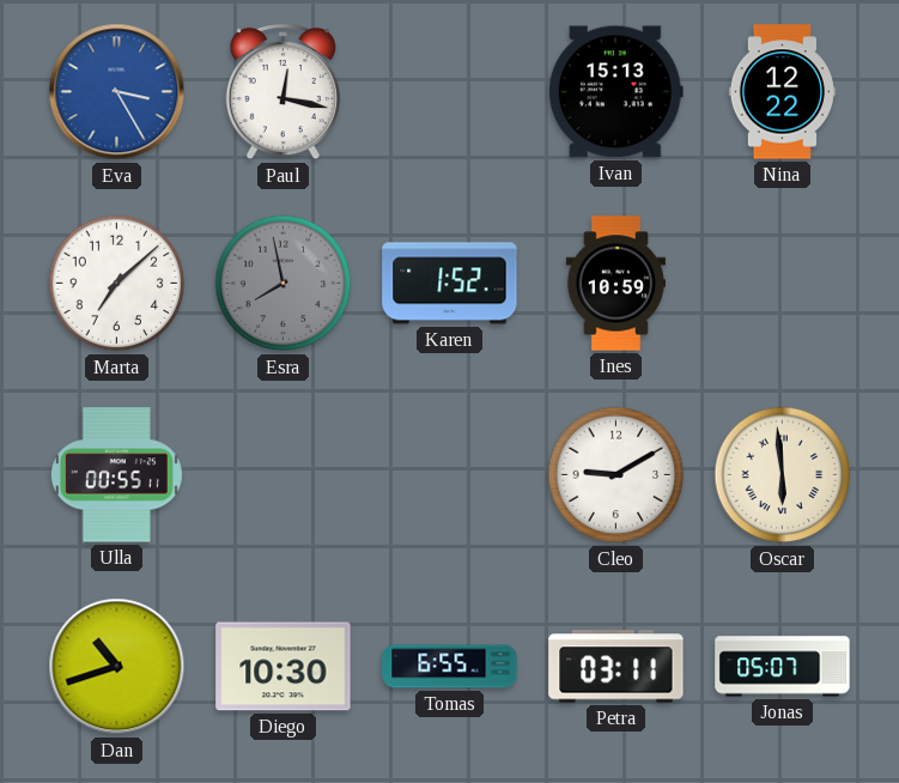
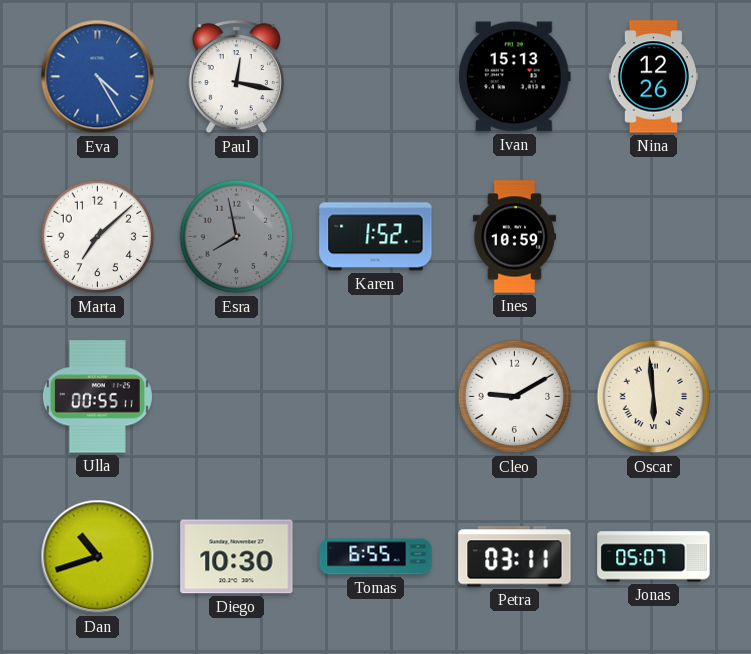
Eva: 3:25 -> 4:25
Nina: 12:22 -> 12:26
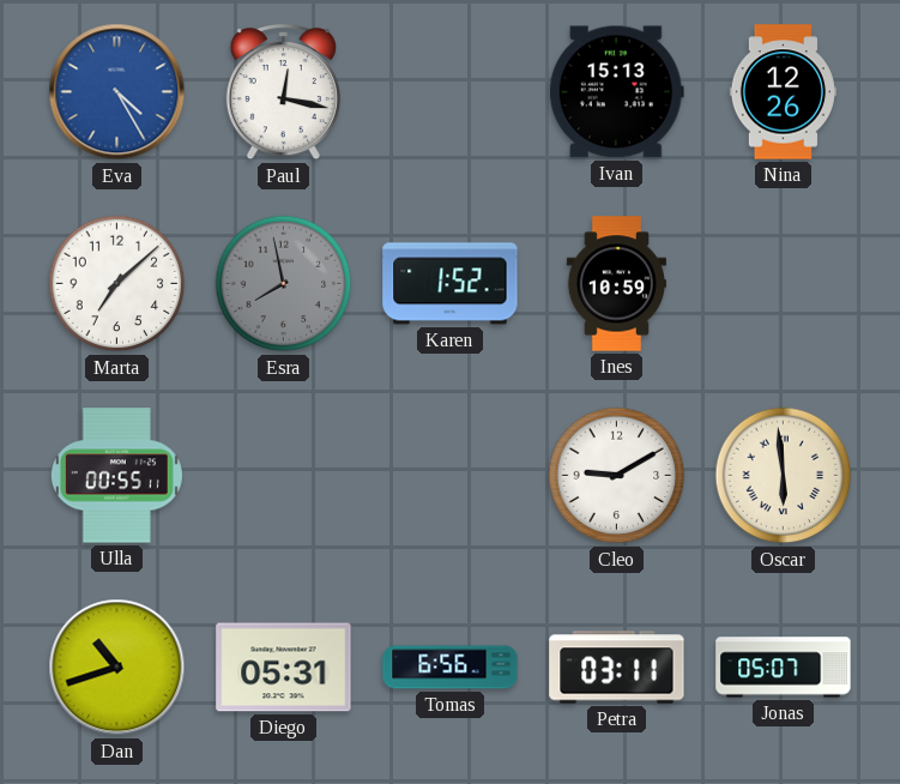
Diego: 10:30 -> 05:31
Tomas: 6:55 -> 6:56
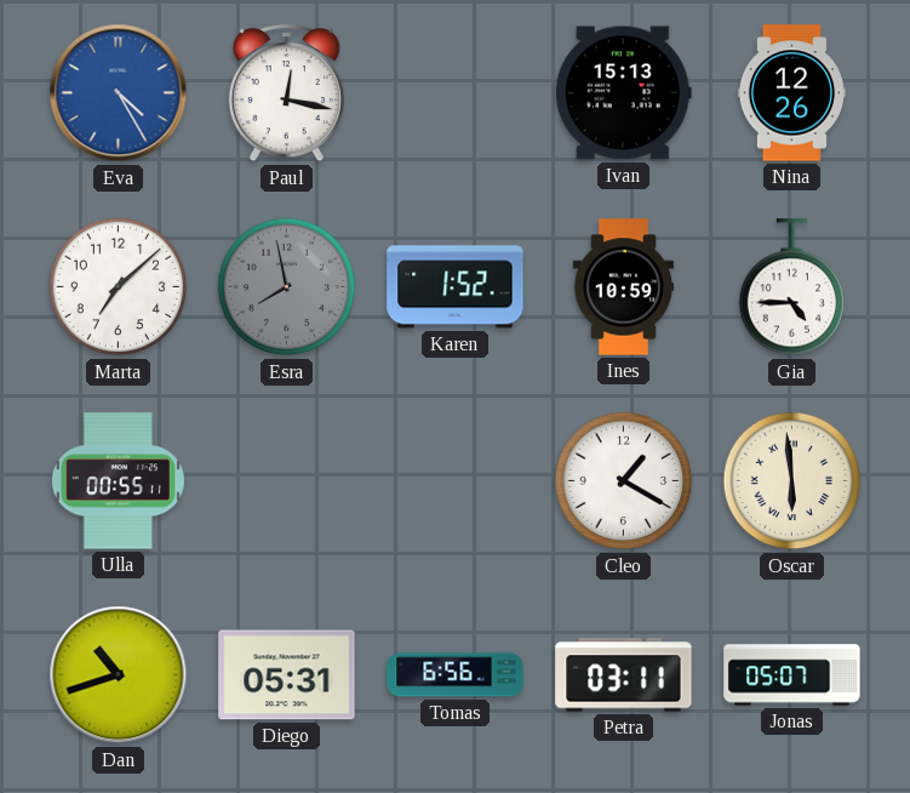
Gia: none -> 4:45
Cleo: 9:10 -> 1:20
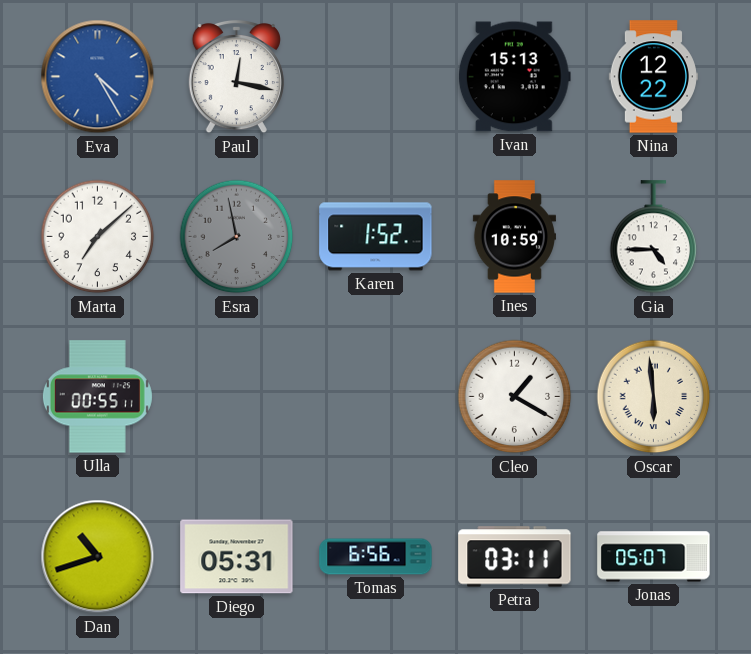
Nina: 12:26 -> 12:22
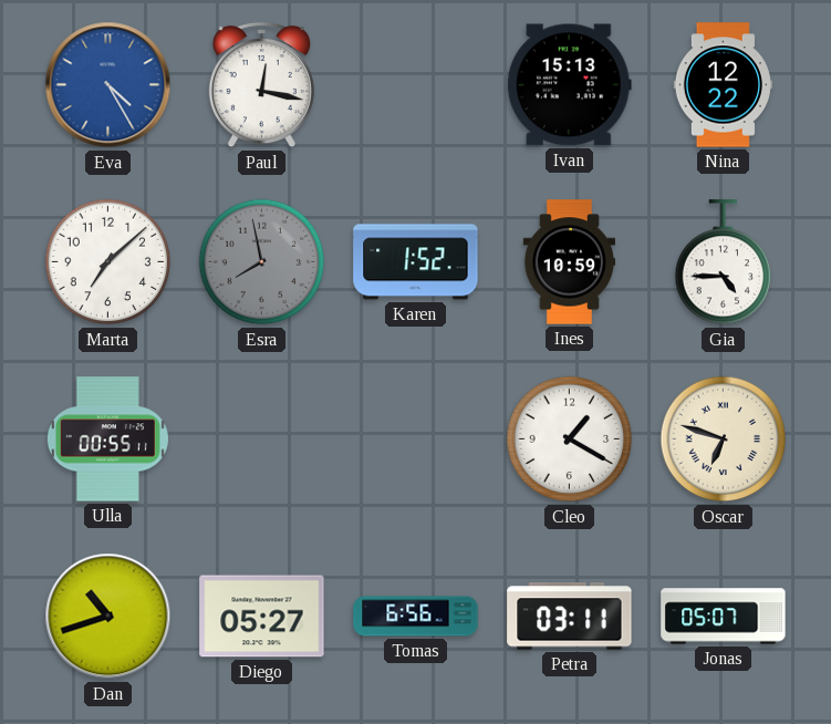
Oscar: 5:59 -> 6:48
Diego: 05:31 -> 05:27
